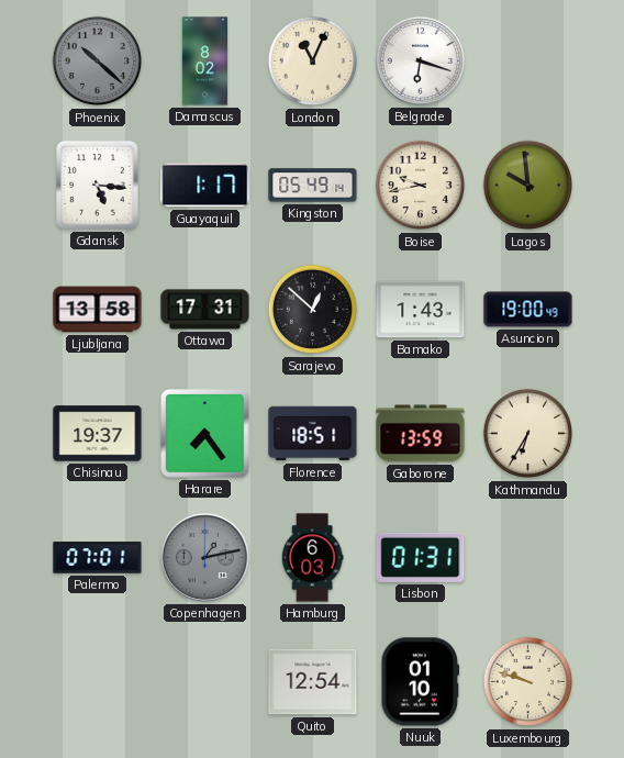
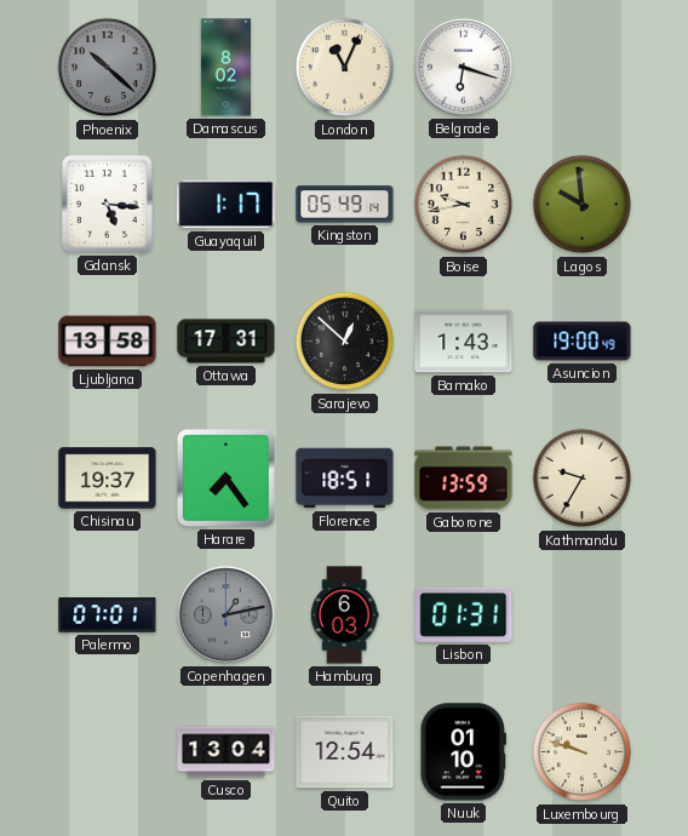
Kathmandu: 6:35 -> 9:35
Cusco: none -> 13:04
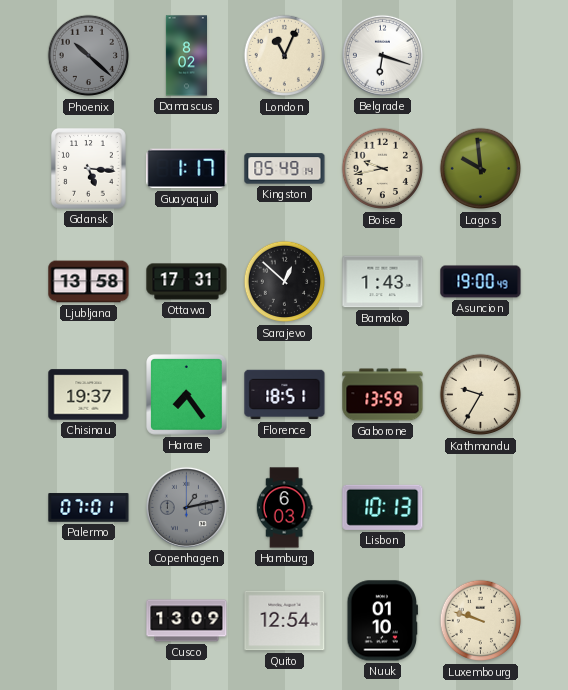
Lisbon: 01:31 -> 10:13
Cusco: 13:04 -> 13:09
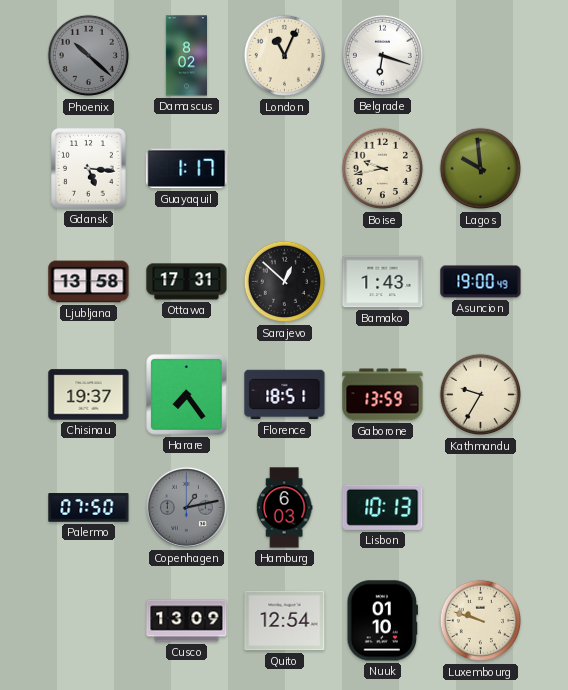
Kingston: 05:49 -> none
Palermo: 07:01 -> 07:50
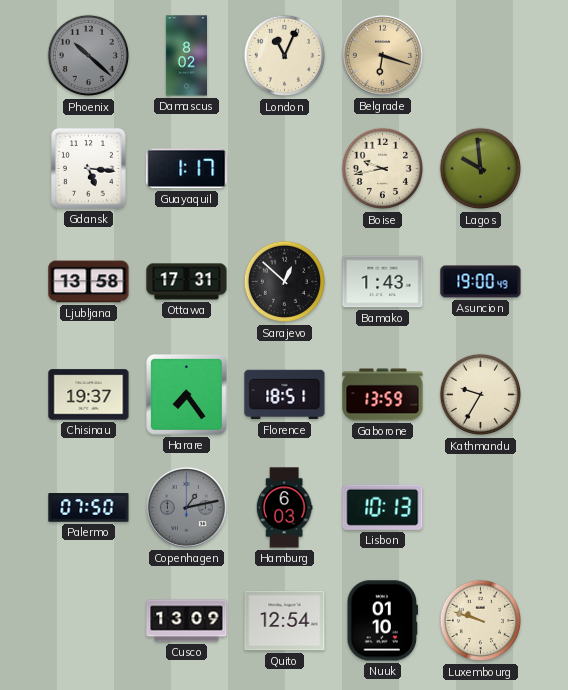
Belgrade dial: white -> champagne
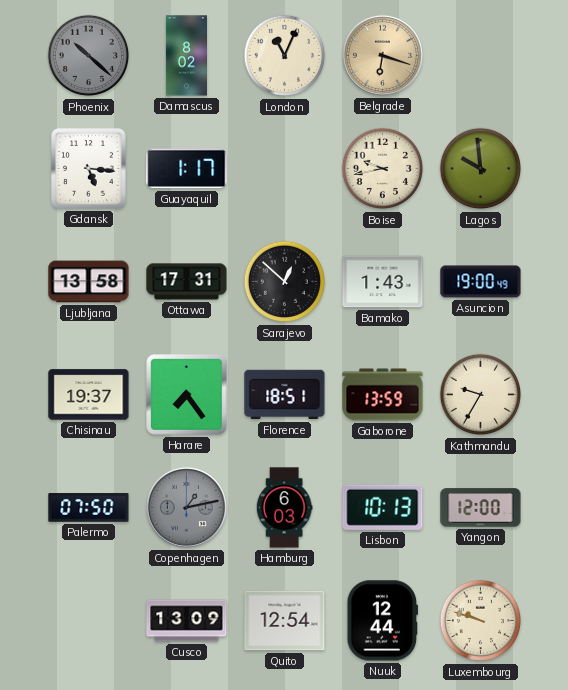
Yangon: none -> 12:00
Nuuk: 01:10 -> 12:44
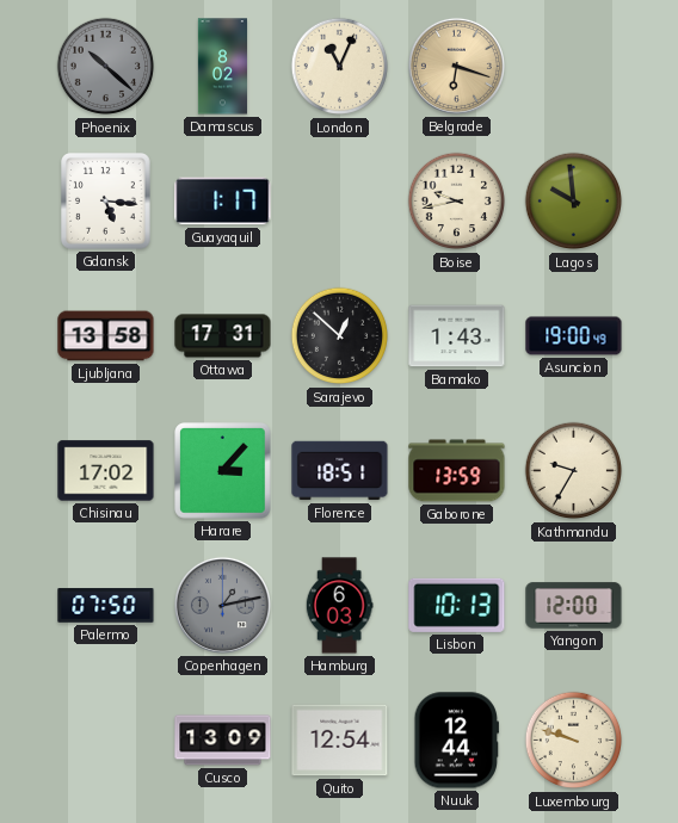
Chisinau: 19:37 -> 17:02
Harare: 7:24 -> 3:07
